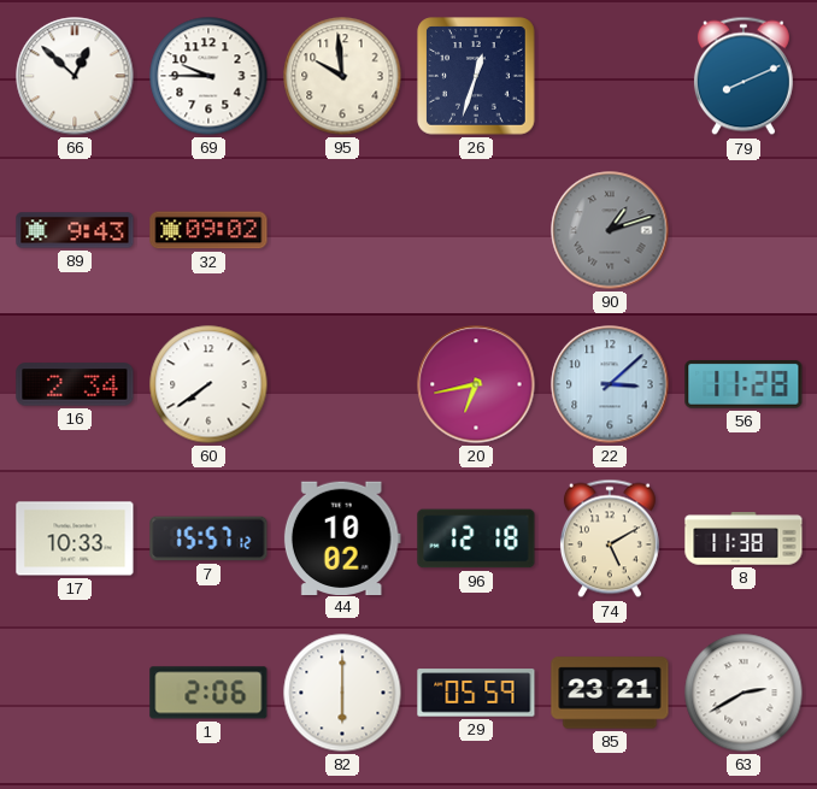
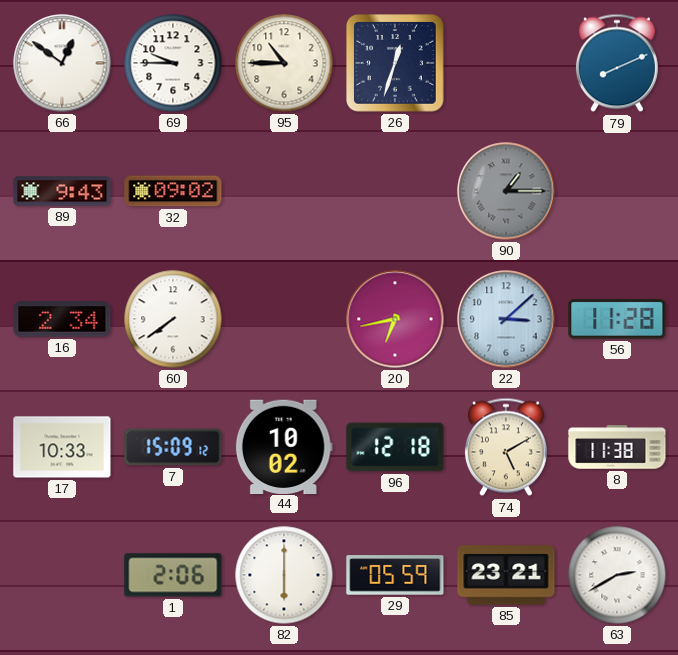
66: 12:52 -> 12:51
95: 9:59 -> 10:45
90: 1:12 -> 1:15
7: 15:57 -> 15:09
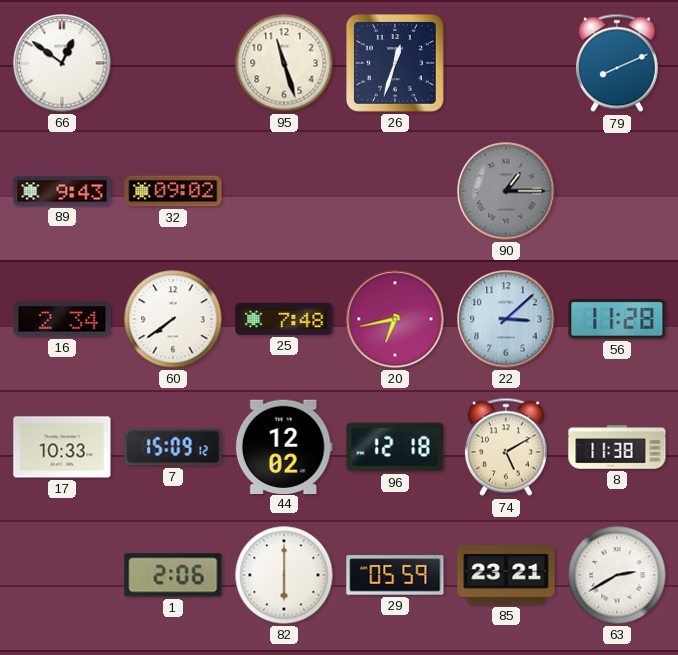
69: 9:45 -> none
95: 10:45 -> 11:27
25: none -> 7:48
44: 10:02 -> 12:02
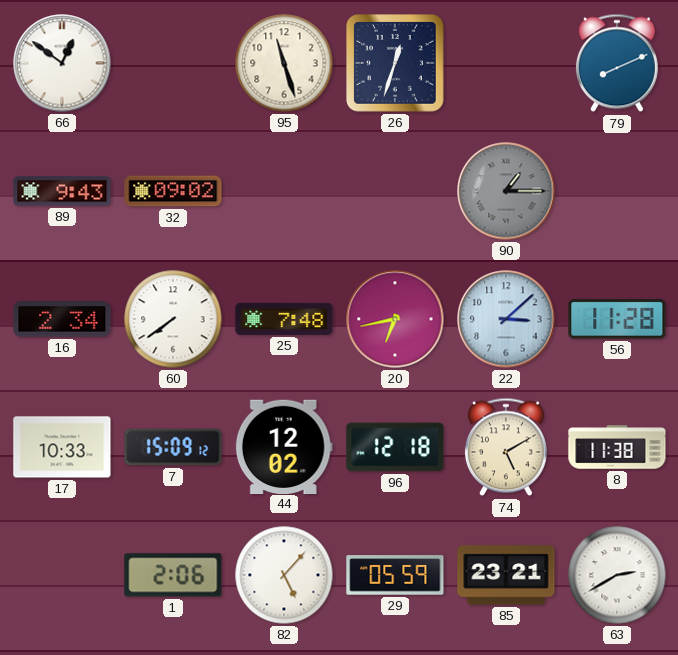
82: 6:00 -> 5:07
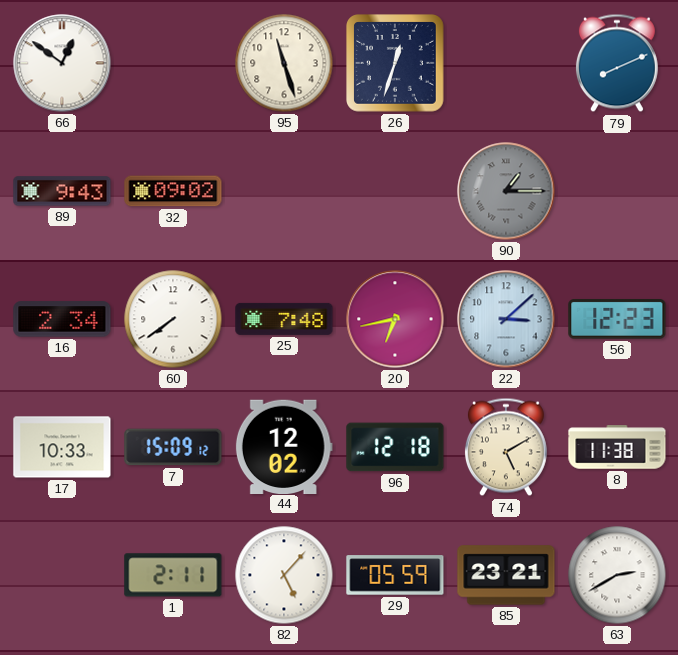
56: 11:28 -> 12:23
1: 2:06 -> 2:11
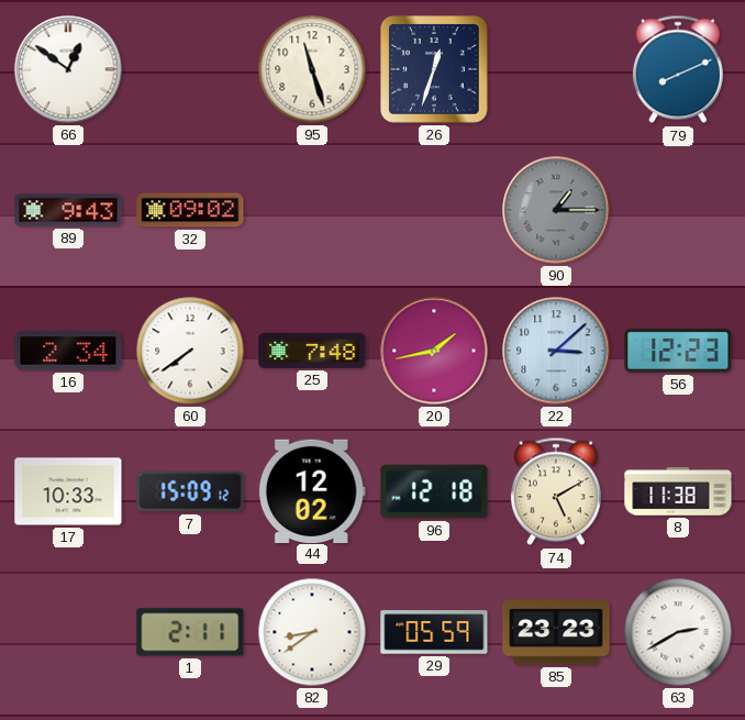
20: 6:43 -> 1:43
82: 5:07 -> 8:39
85: 23:21 -> 23:23
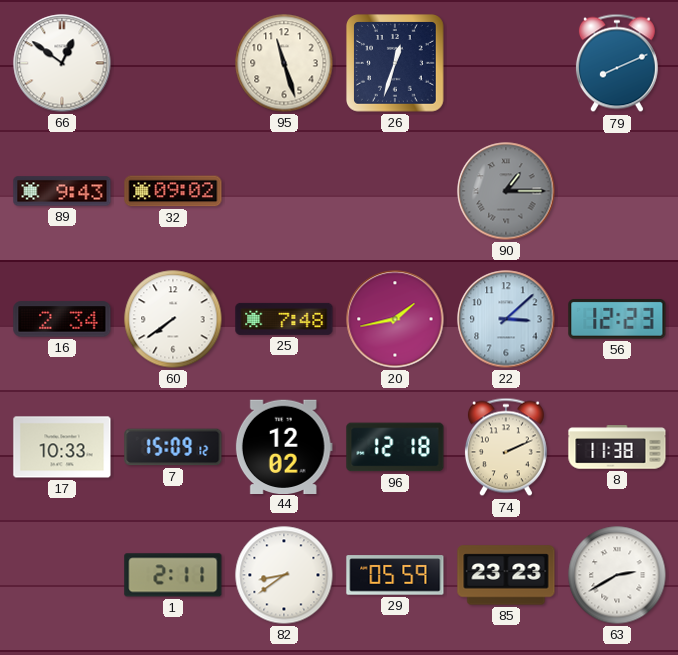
74: 5:10 -> 2:11
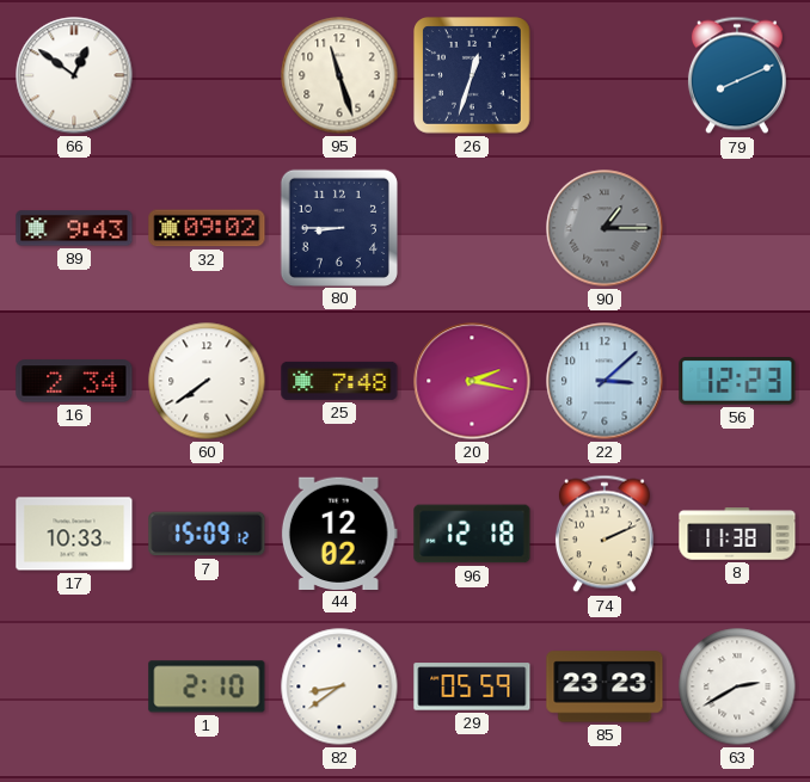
80: none -> 8:45
20: 1:43 -> 2:17
1: 2:11 -> 2:10
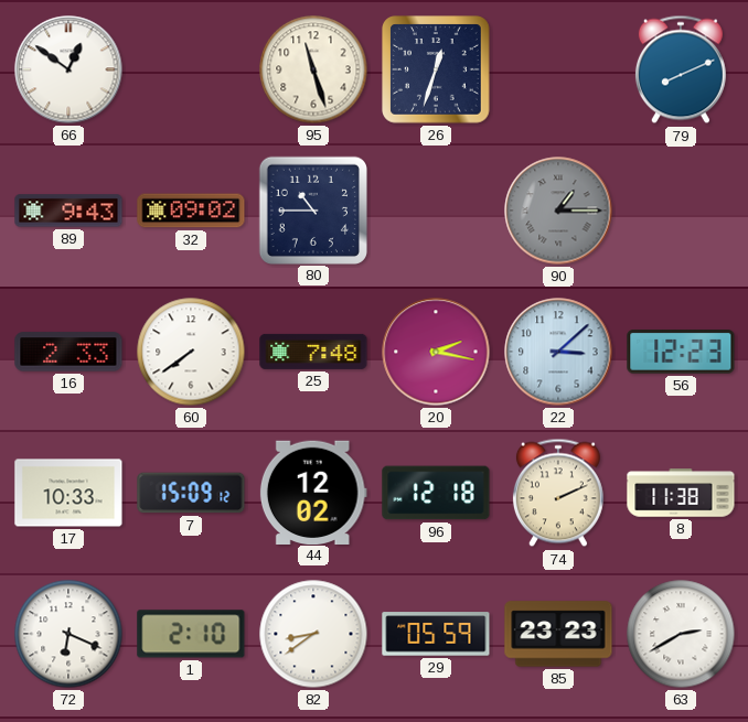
80: 8:45 -> 10:45
16: 2:34 -> 2:33
72: none -> 6:19
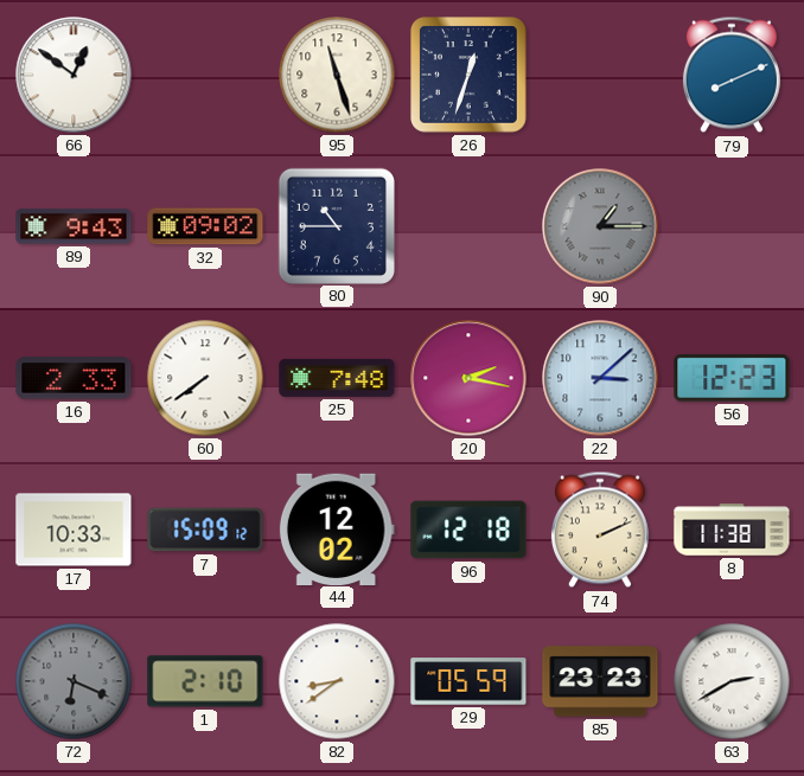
72 dial: white -> grey
